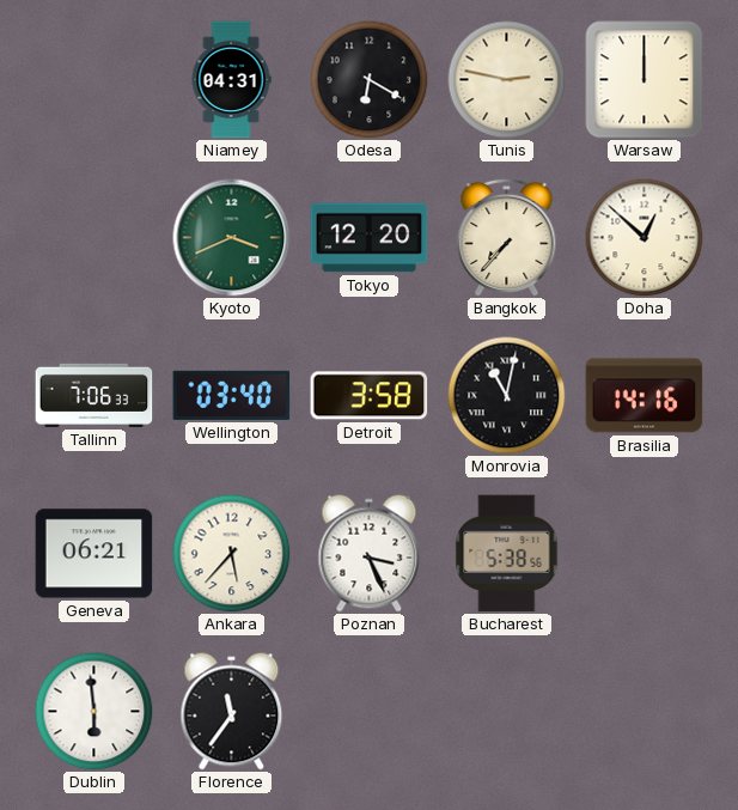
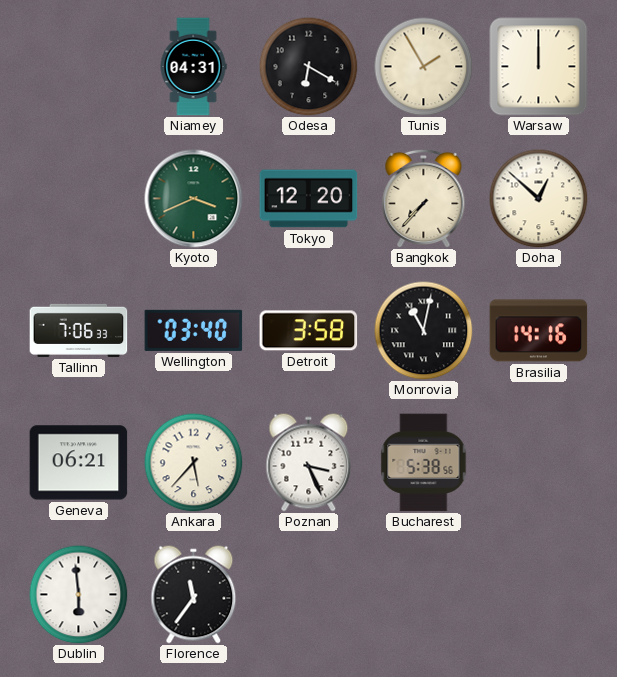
Tunis: 2:47 -> 1:55
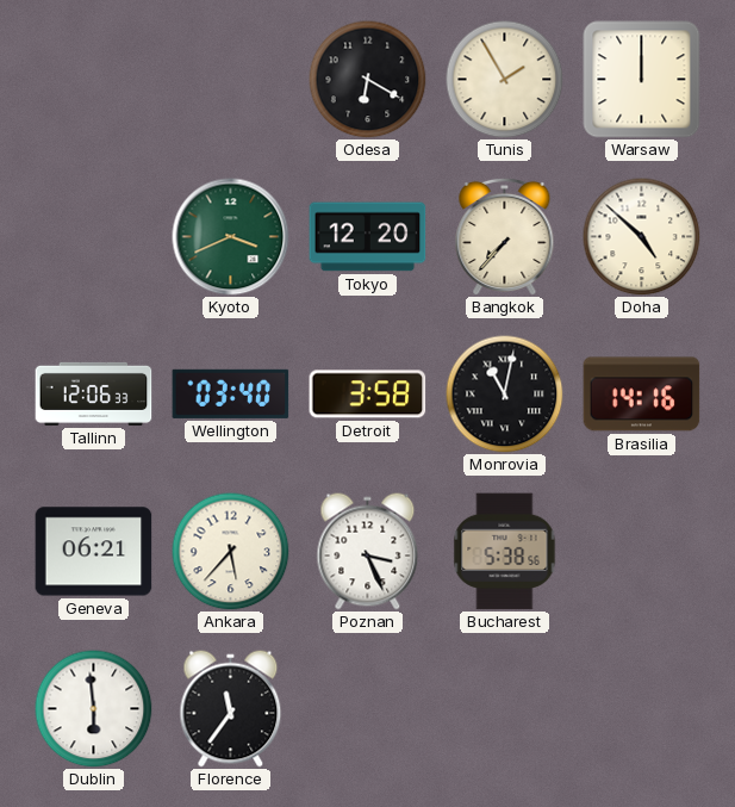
Niamey: 04:31 -> none
Doha: 12:52 -> 4:52
Tallinn: 7:06 -> 12:06
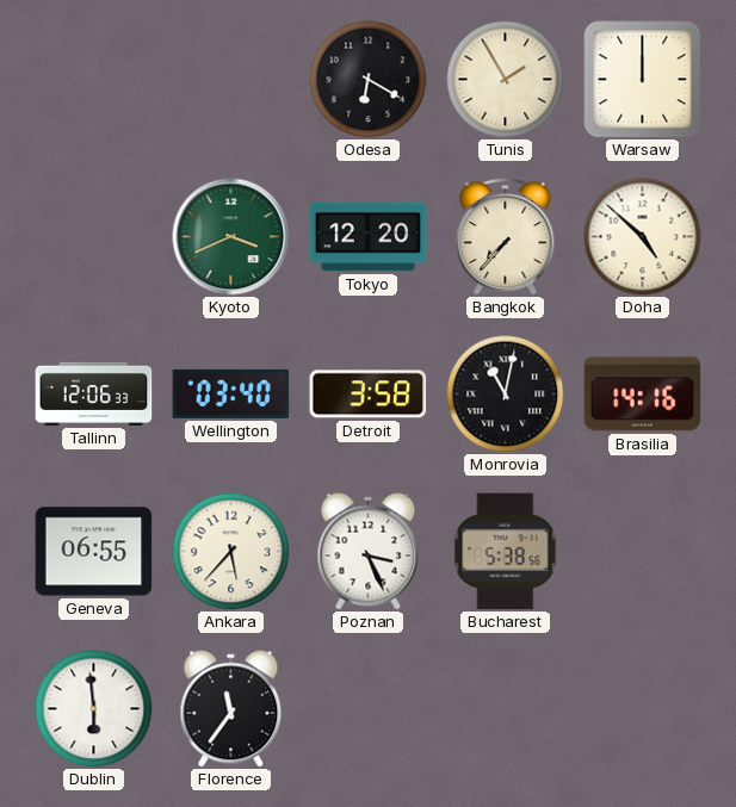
Geneva: 06:21 -> 06:55
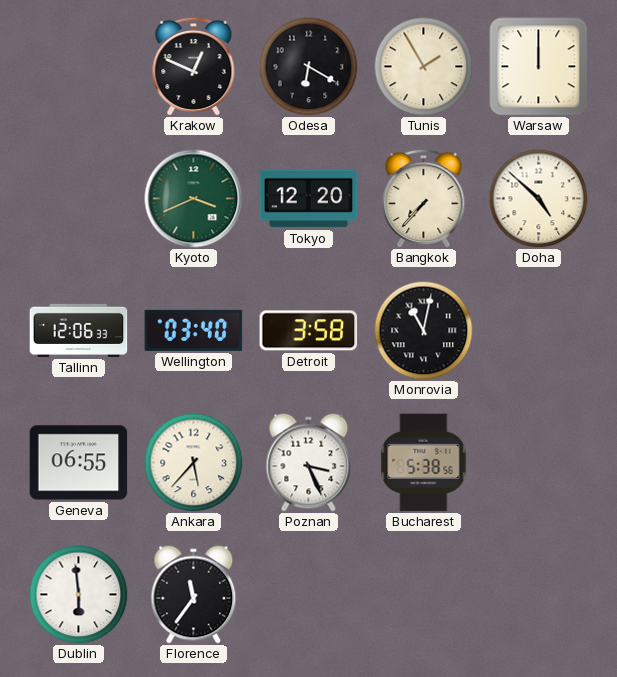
Krakow: none -> 12:49
Brasilia: 14:16 -> none
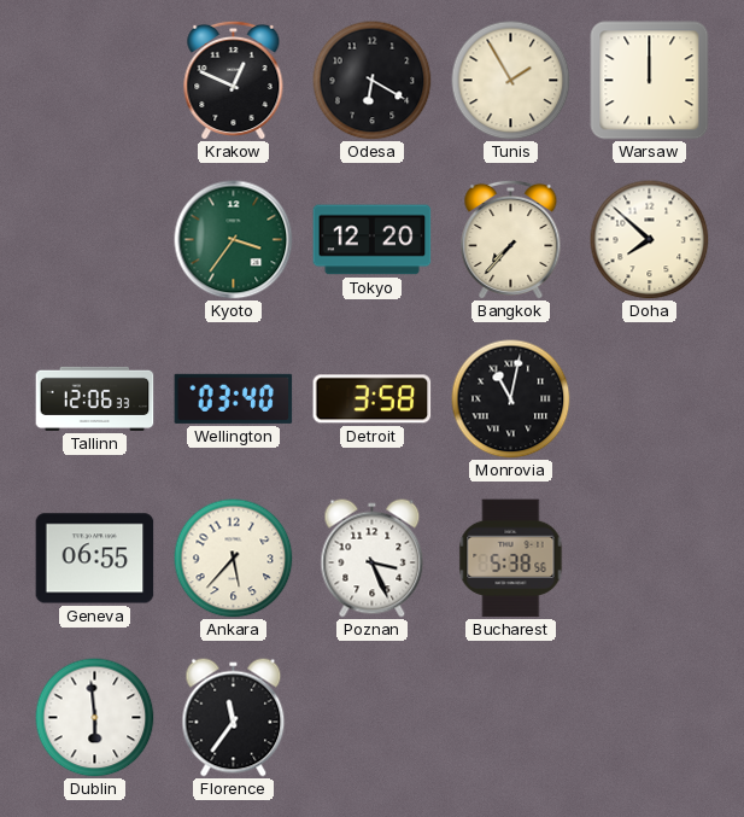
Kyoto: 3:41 -> 3:36
Doha: 4:52 -> 7:52
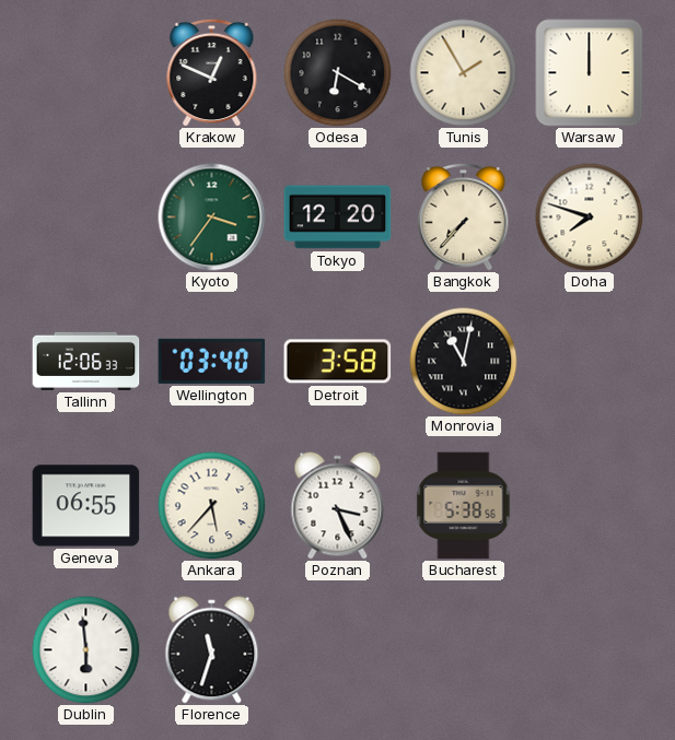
Doha: 7:52 -> 7:48
Florence: 11:36 -> 11:33
